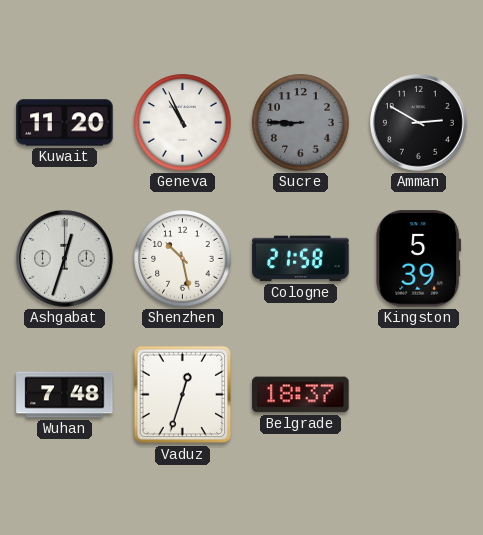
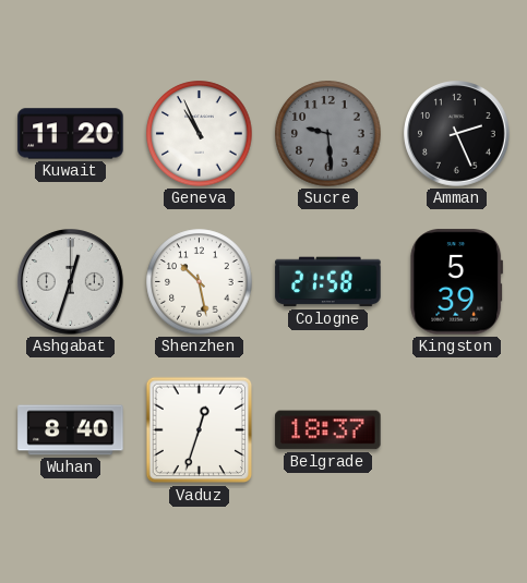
Sucre: 8:45 -> 9:29
Amman: 2:50 -> 2:26
Wuhan: 7:48 -> 8:40
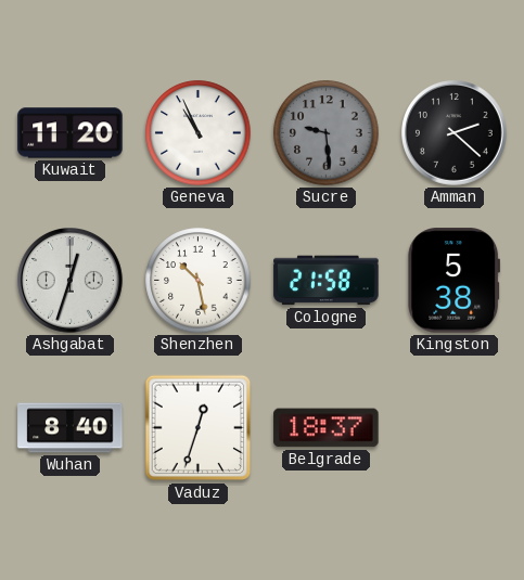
Amman: 2:26 -> 2:22
Kingston: 5:39 -> 5:38
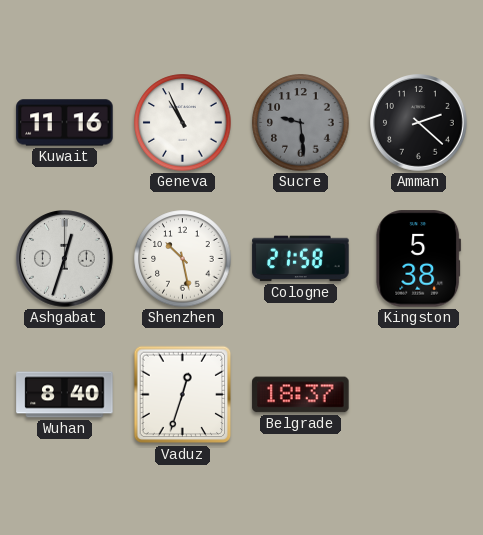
Kuwait: 11:20 -> 11:16
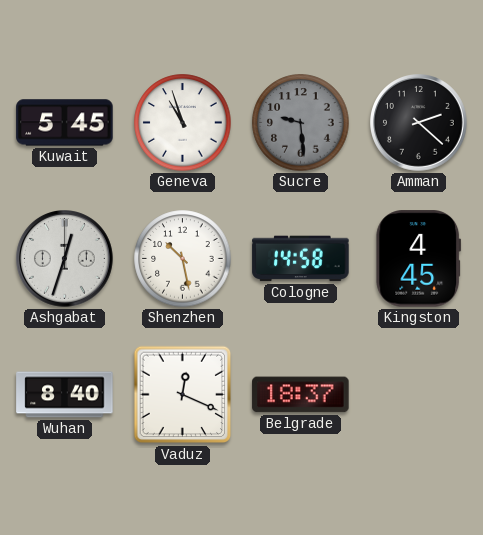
Kuwait: 11:16 -> 5:45
Geneva: 10:56 -> 10:57
Cologne: 21:58 -> 14:58
Kingston: 5:38 -> 4:45
Vaduz: 12:33 -> 12:19
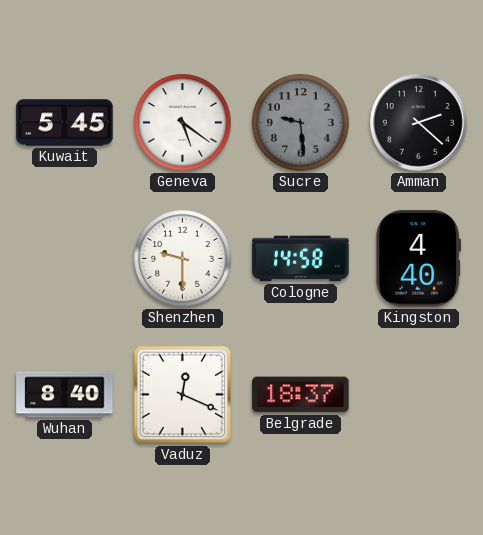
Geneva: 10:57 -> 5:21
Ashgabat: 12:33 -> none
Shenzhen: 10:28 -> 9:30
Kingston: 4:45 -> 4:40
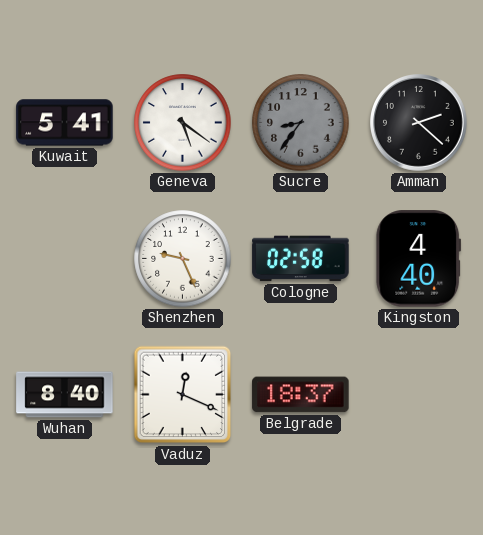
Kuwait: 5:45 -> 5:41
Sucre: 9:29 -> 8:36
Shenzhen: 9:30 -> 9:26
Cologne: 14:58 -> 02:58
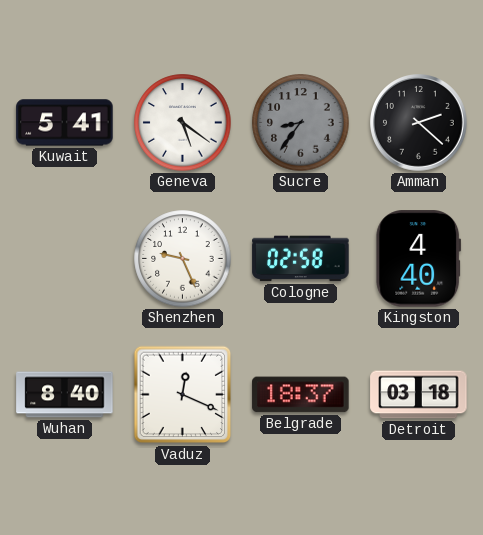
Detroit: none -> 03:18
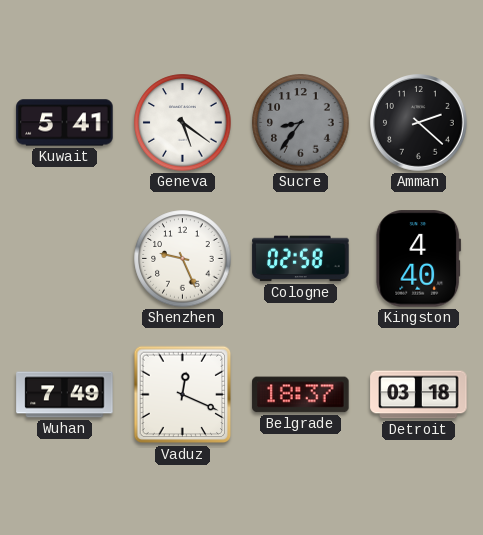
Wuhan: 8:40 -> 7:49
